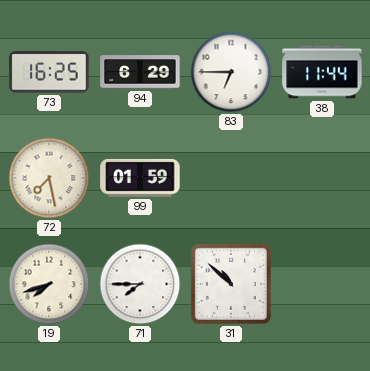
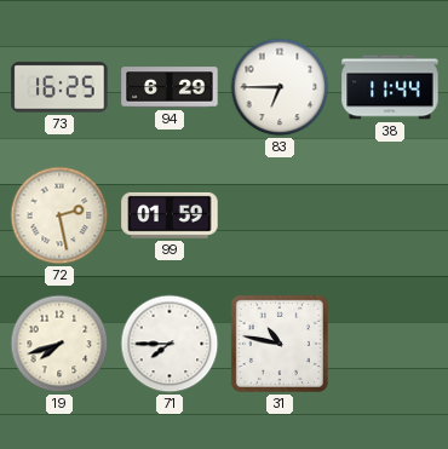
72: 7:28 -> 2:28
31: 10:52 -> 10:47
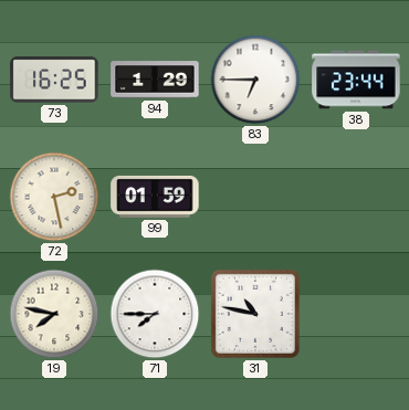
94: 6:29 -> 1:29
38: 11:44 -> 23:44
19: 7:42 -> 7:47
